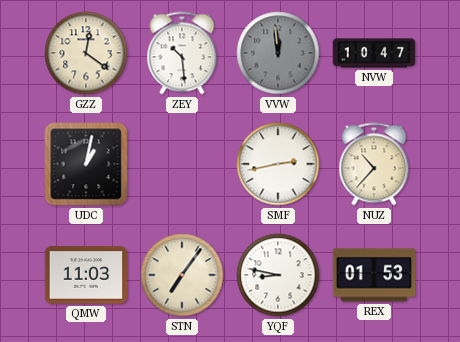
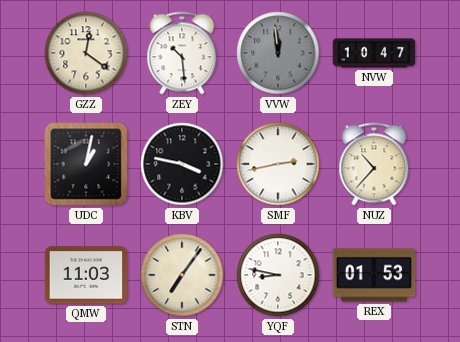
KBV: none -> 3:47
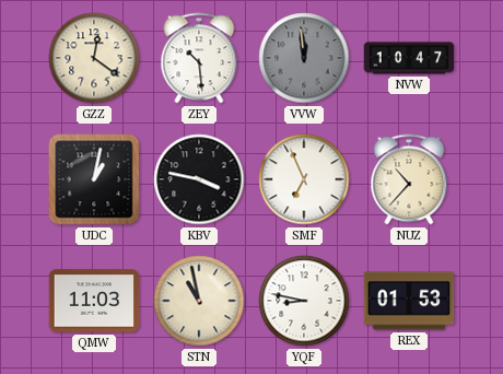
SMF: 2:43 -> 6:56
STN: 7:06 -> 10:58
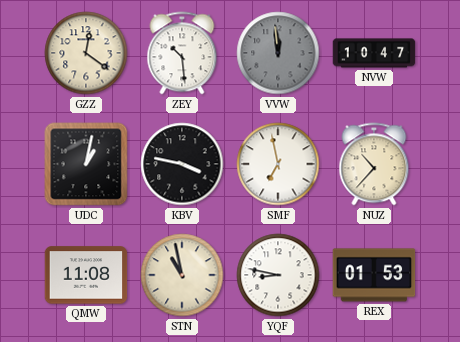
SMF: 6:56 -> 6:58
QMW: 11:03 -> 11:08
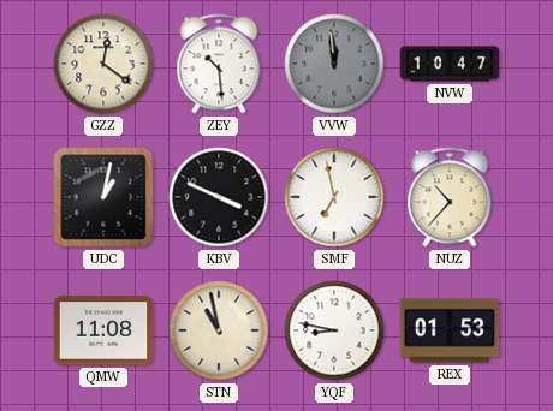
KBV: 3:47 -> 3:49
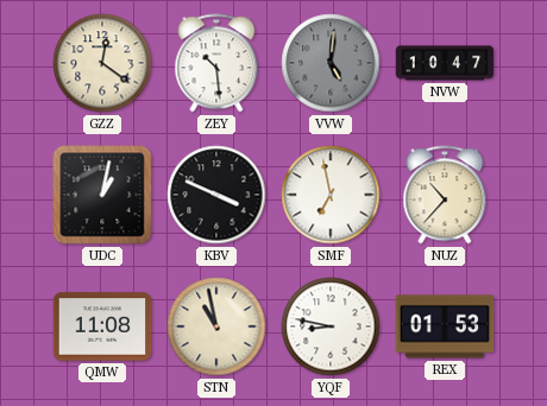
VVW: 11:59 -> 5:01
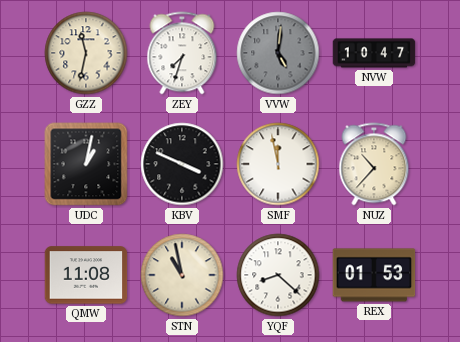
GZZ: 12:21 -> 11:32
ZEY: 10:29 -> 7:33
SMF: 6:58 -> 11:58
YQF: 8:47 -> 8:22
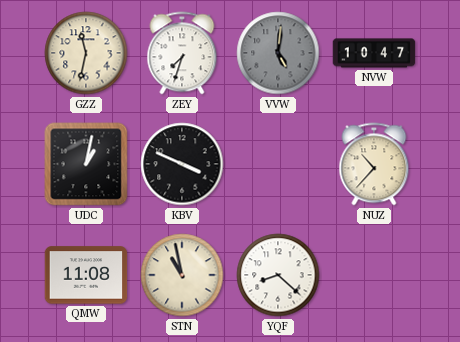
SMF: 11:58 -> none
REX: 01:53 -> none
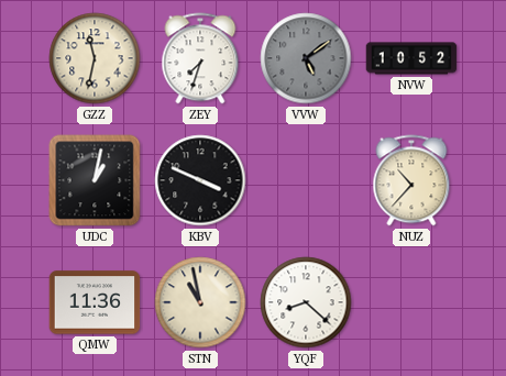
VVW: 5:01 -> 5:09
NVW: 10:47 -> 10:52
QMW: 11:08 -> 11:36
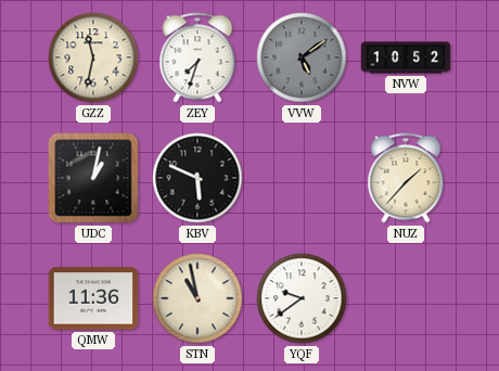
KBV: 3:49 -> 5:49
NUZ: 10:37 -> 1:37
YQF: 8:22 -> 9:39
